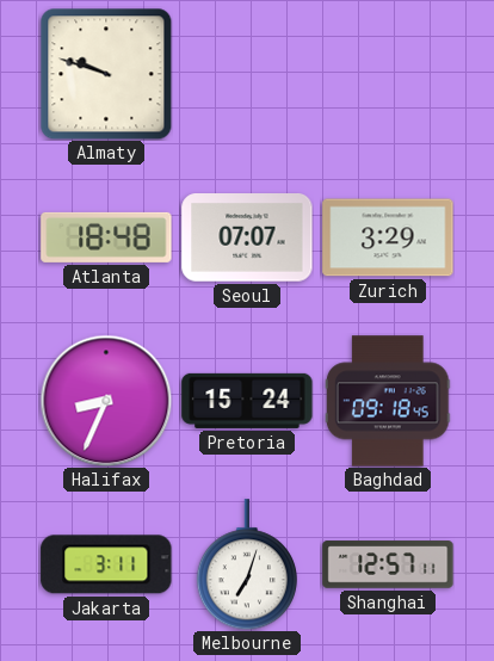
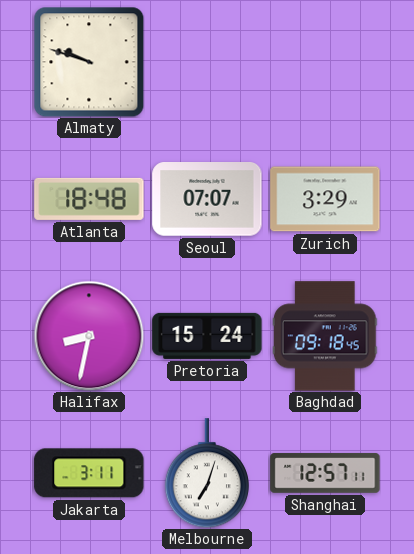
Halifax: 8:34 -> 8:32
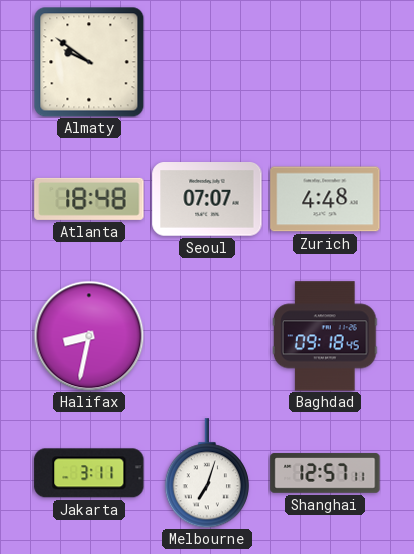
Almaty: 9:48 -> 9:51
Zurich: 3:29 -> 4:48
Pretoria: 15:24 -> none
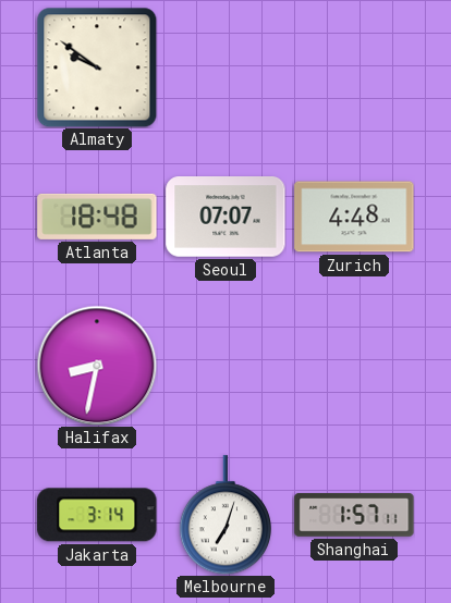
Baghdad: 09:18 -> none
Jakarta: 3:11 -> 3:14
Shanghai: 12:57 -> 1:57
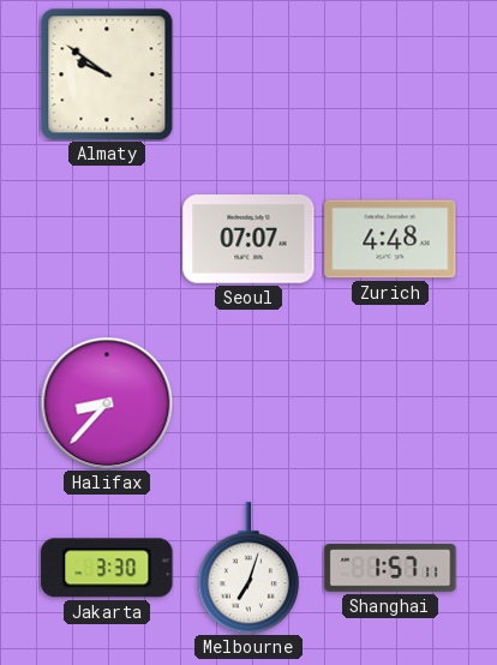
Atlanta: 18:48 -> none
Halifax: 8:32 -> 8:37
Jakarta: 3:14 -> 3:30
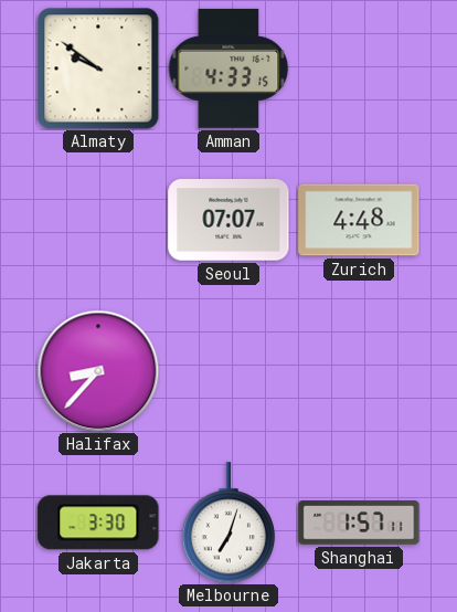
Amman: none -> 4:33
